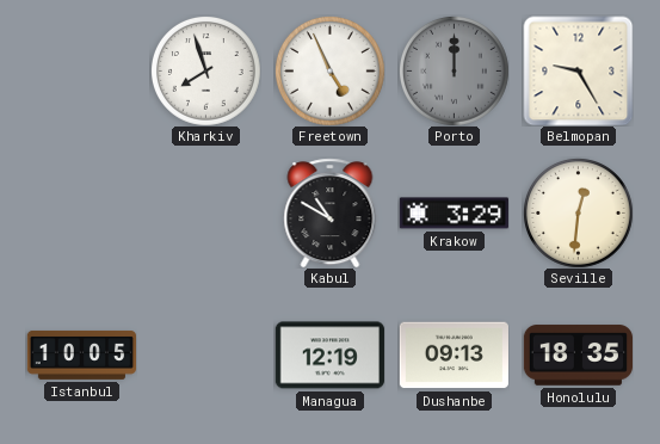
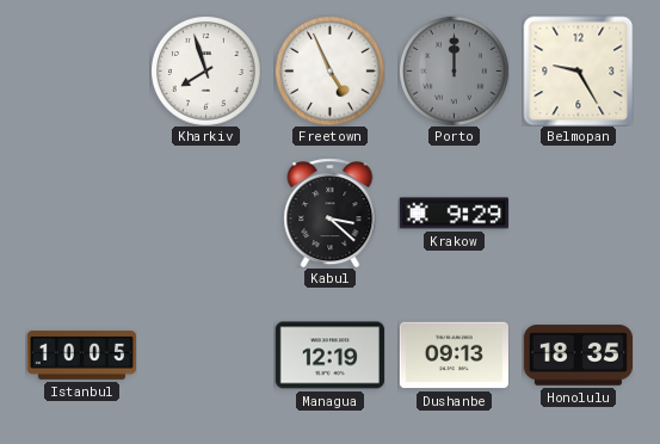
Kabul: 10:50 -> 3:22
Krakow: 3:29 -> 9:29
Seville: 12:31 -> none
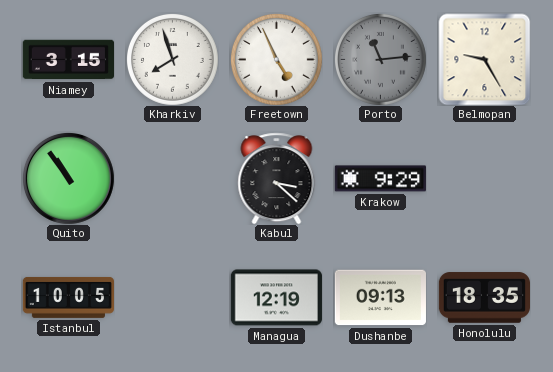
Niamey: none -> 3:15
Porto: 12:00 -> 11:14
Quito: none -> 10:54
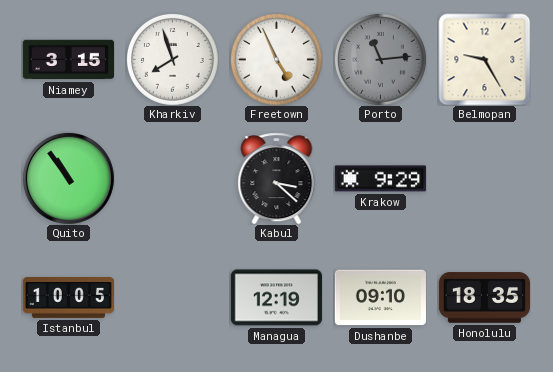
Dushanbe: 09:13 -> 09:10
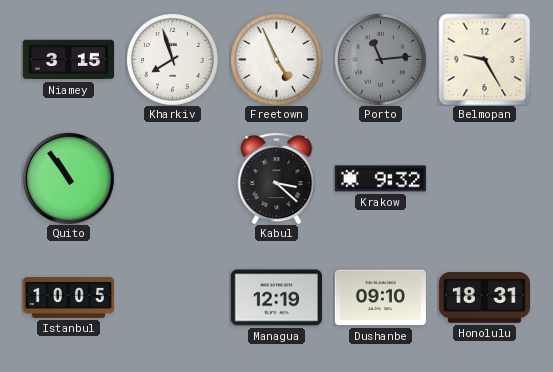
Krakow: 9:29 -> 9:32
Honolulu: 18:35 -> 18:31
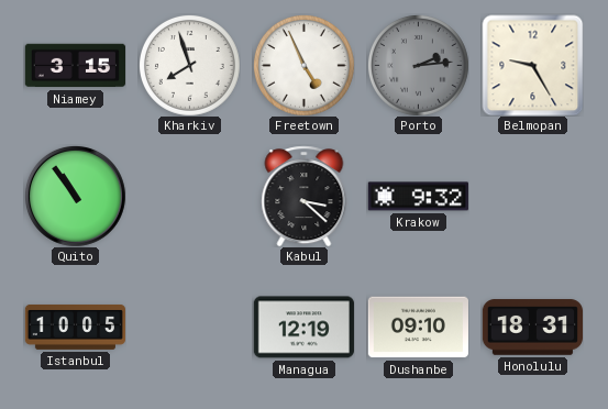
Porto: 11:14 -> 2:14
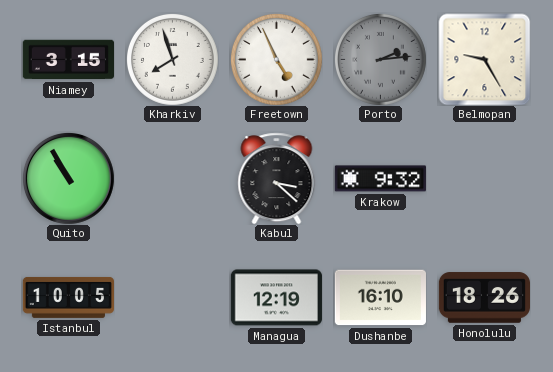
Quito: 10:54 -> 10:55
Dushanbe: 09:10 -> 16:10
Honolulu: 18:31 -> 18:26
